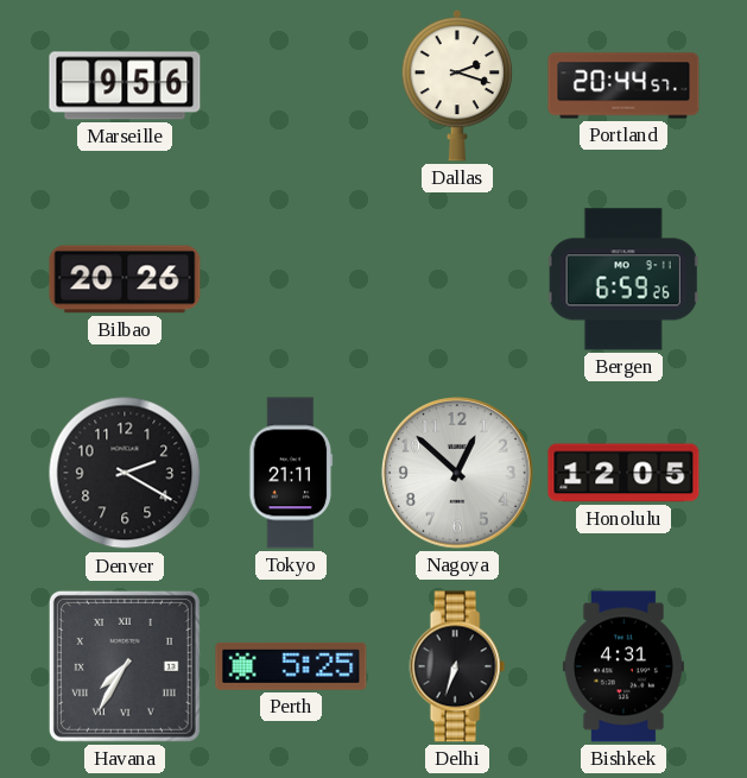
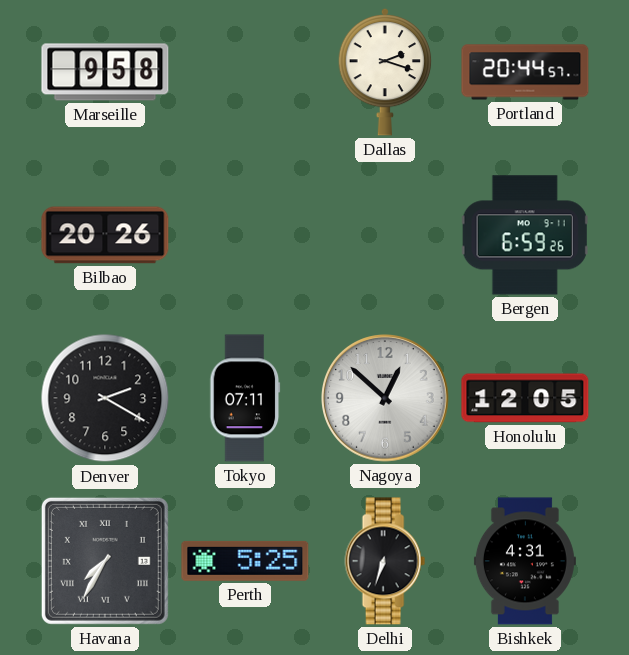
Marseille: 9:56 -> 9:58
Tokyo: 21:11 -> 07:11
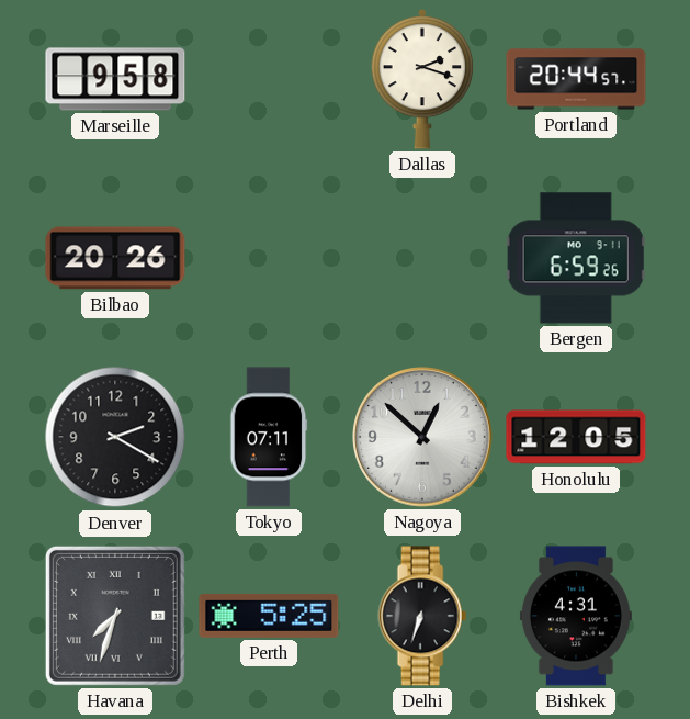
Havana: 7:35 -> 7:33
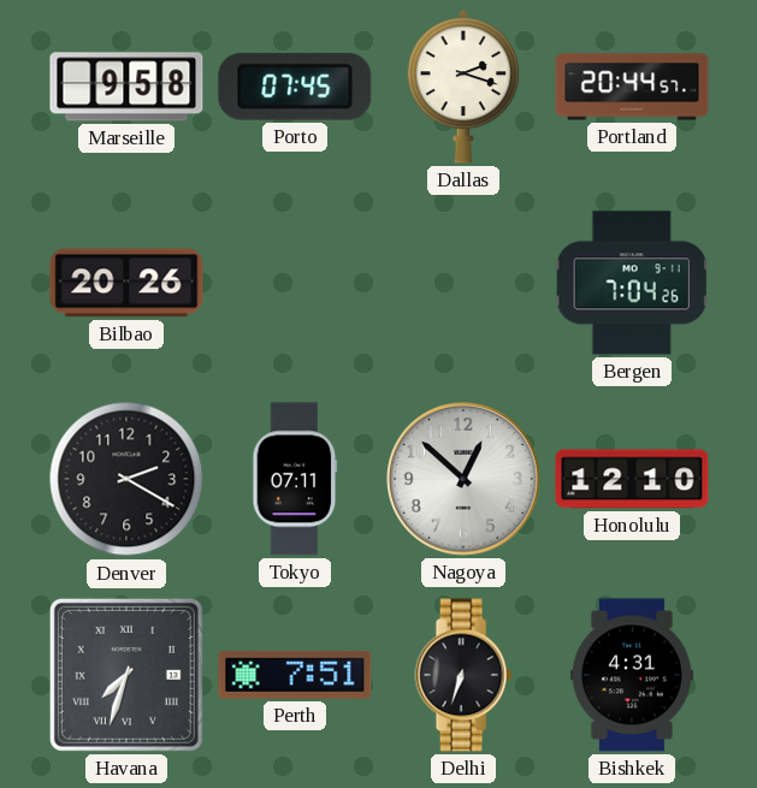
Porto: none -> 07:45
Bergen: 6:59 -> 7:04
Honolulu: 12:05 -> 12:10
Perth: 5:25 -> 7:51
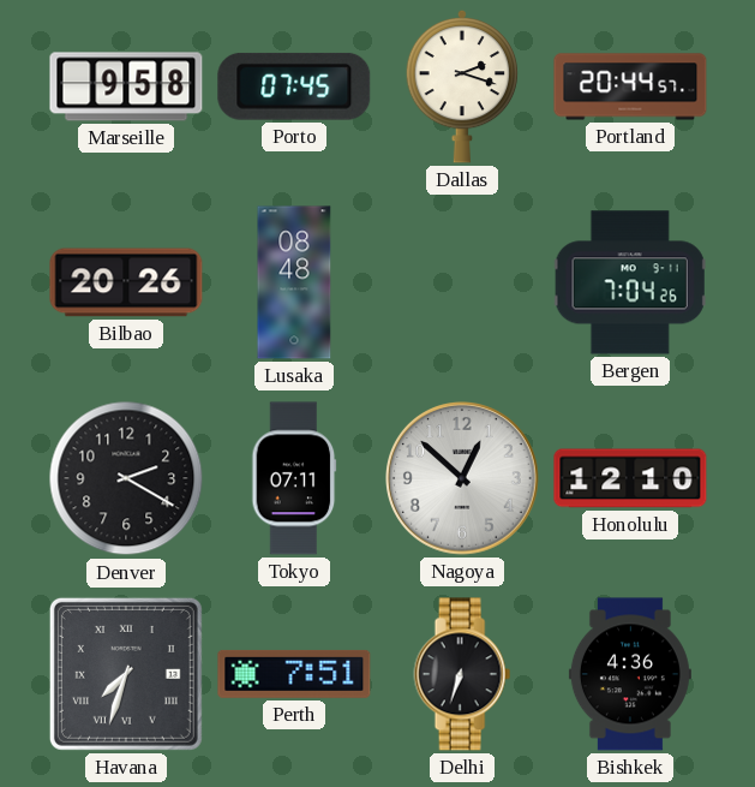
Lusaka: none -> 08:48
Bishkek: 4:31 -> 4:36
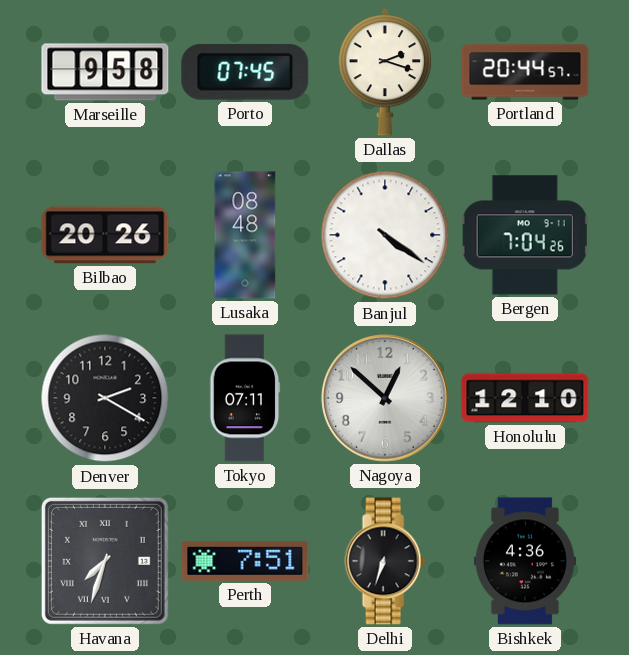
Banjul: none -> 4:21
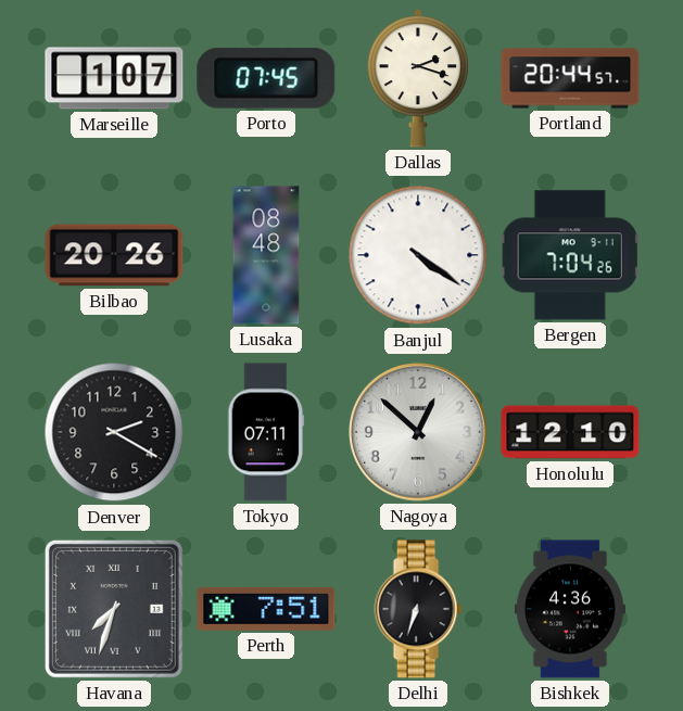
Marseille: 9:58 -> 1:07
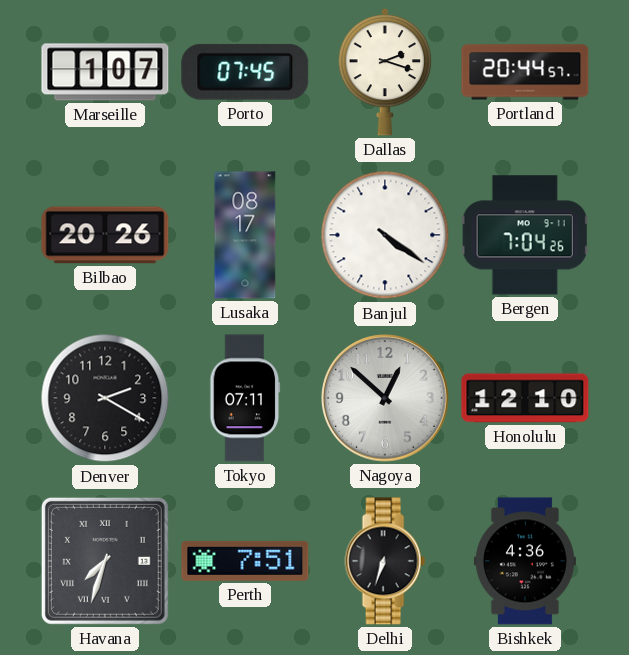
Lusaka: 08:48 -> 08:17
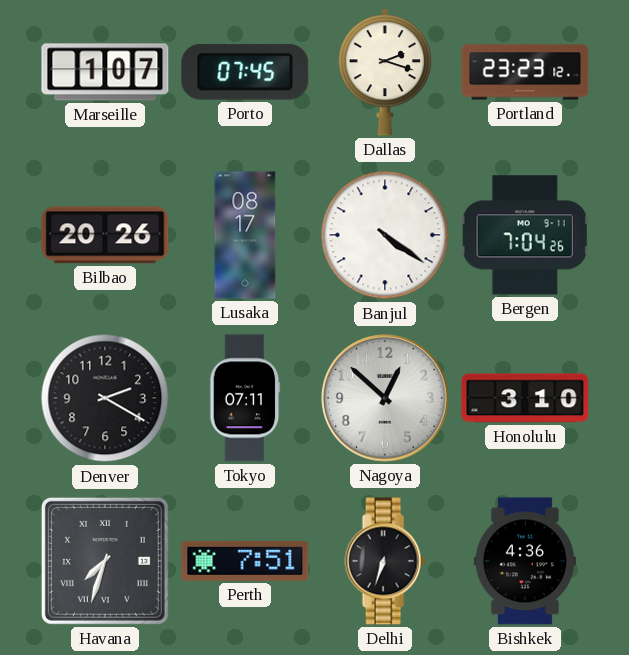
Portland: 20:44 -> 23:23
Honolulu: 12:10 -> 3:10
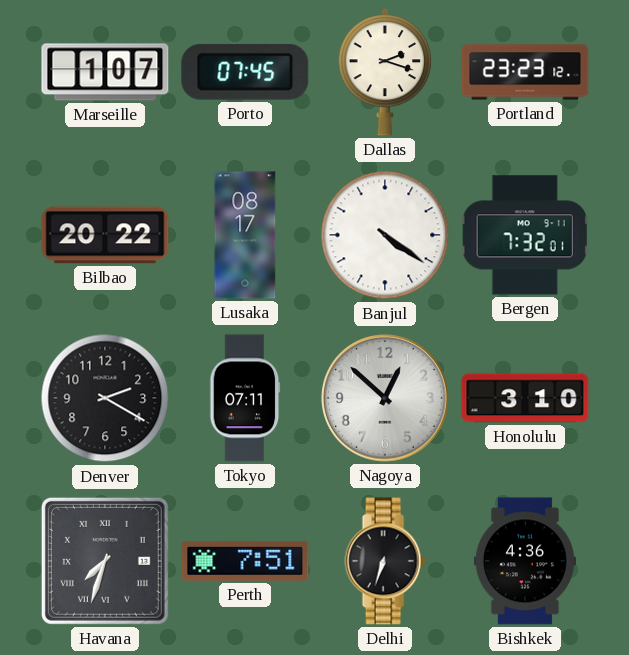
Bilbao: 20:26 -> 20:22
Bergen: 7:04 -> 7:32
